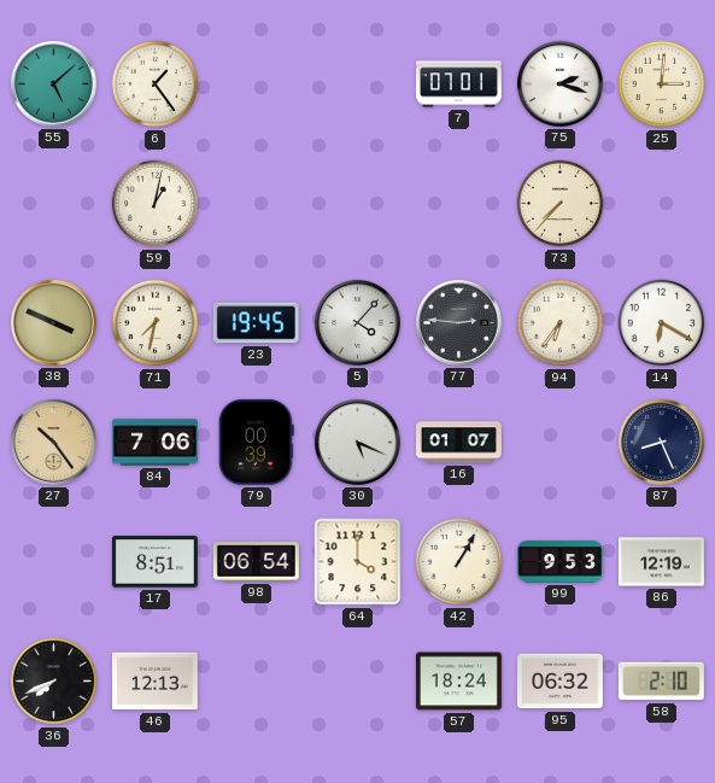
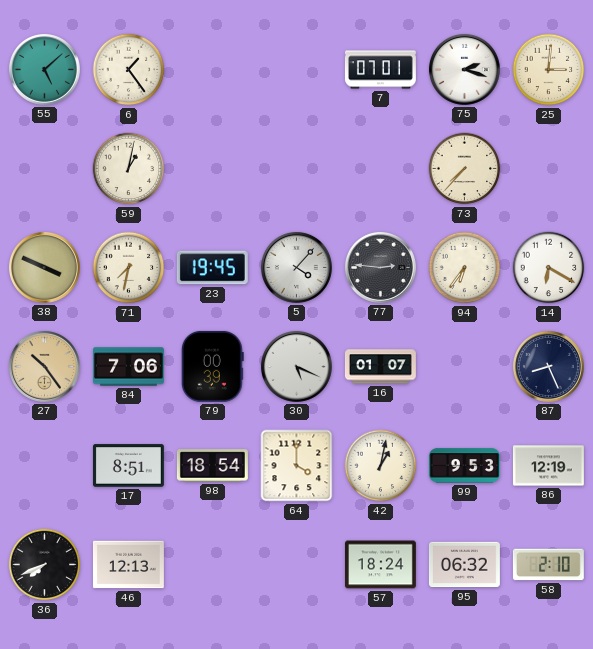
98: 06:54 -> 18:54
42: 1:05 -> 1:02
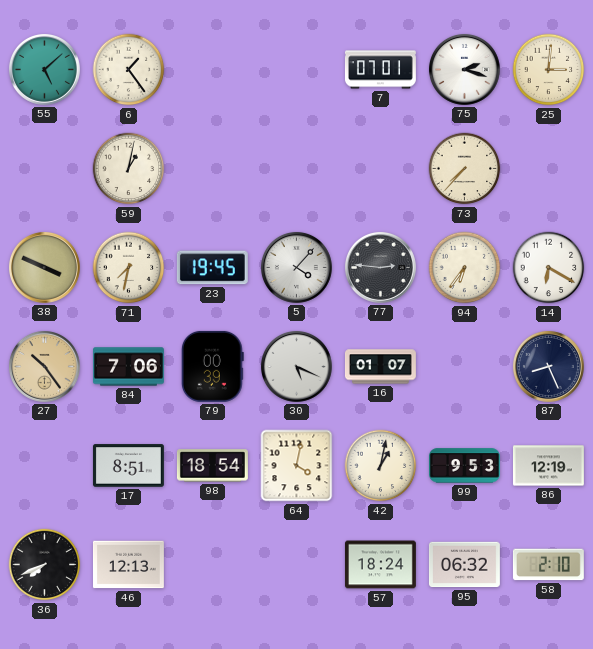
64: 4:00 -> 4:02
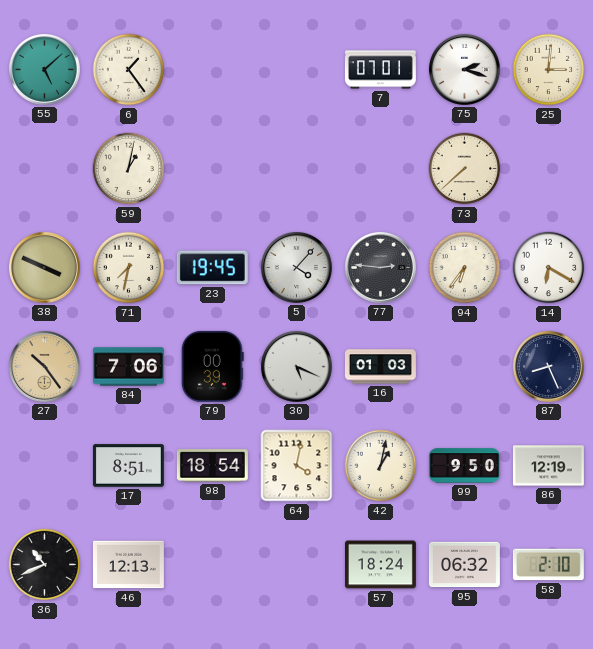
73: 7:37 -> 7:38
16: 01:07 -> 01:03
99: 9:53 -> 9:50
36: 7:41 -> 10:41
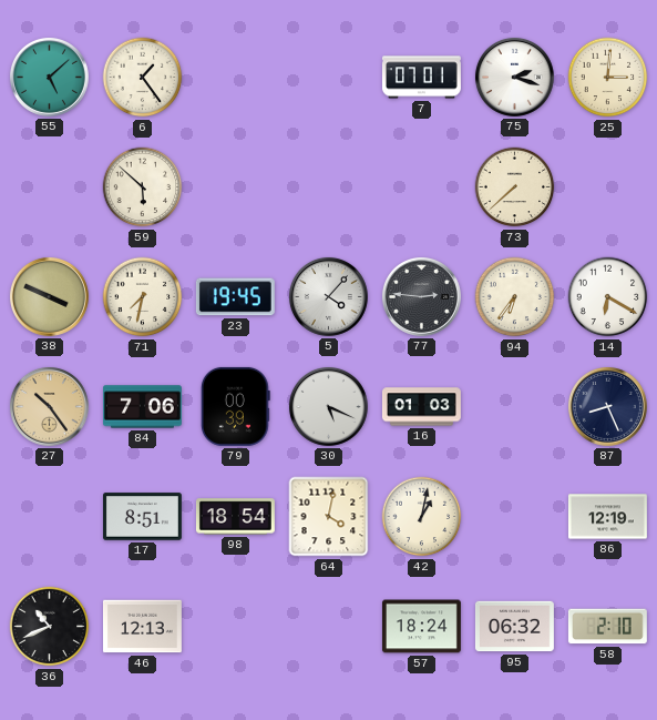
59: 1:02 -> 5:52
99: 9:50 -> none
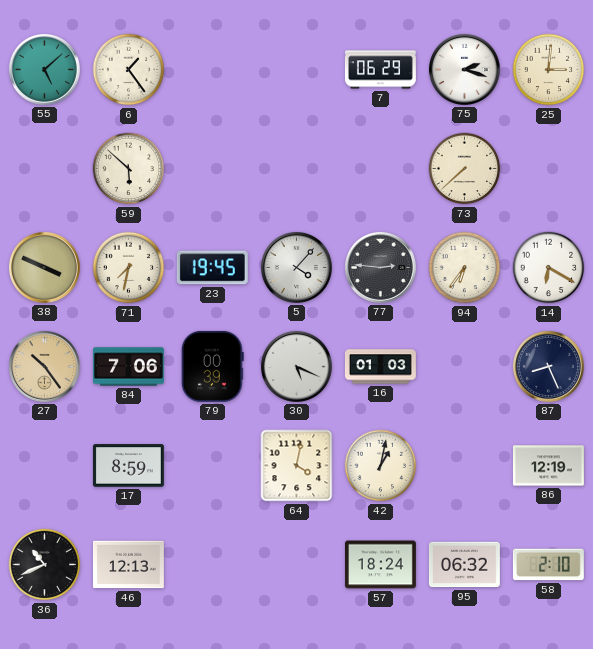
7: 07:01 -> 06:29
17: 8:51 -> 8:59
98: 18:54 -> none
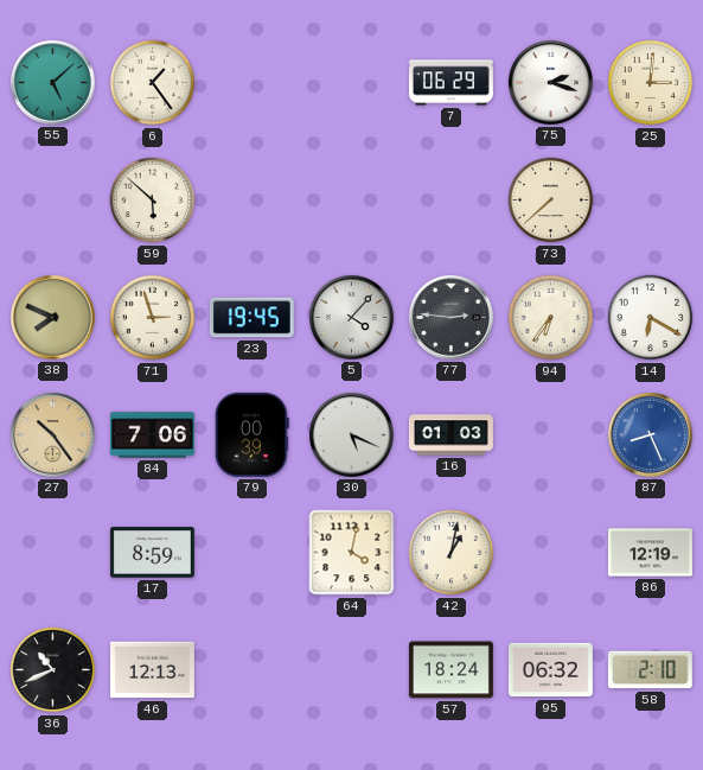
38: 3:49 -> 7:49
71: 7:32 -> 2:57
87 dial: navy -> blue
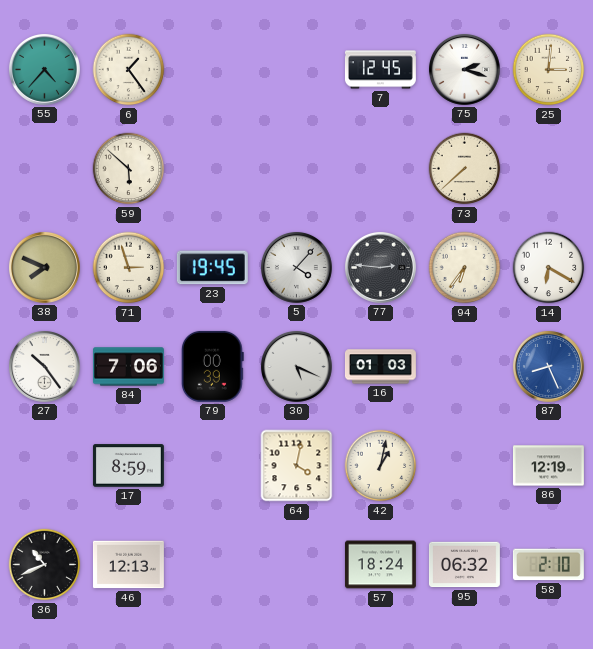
55: 5:08 -> 4:37
7: 06:29 -> 12:45
27 dial: champagne -> white
